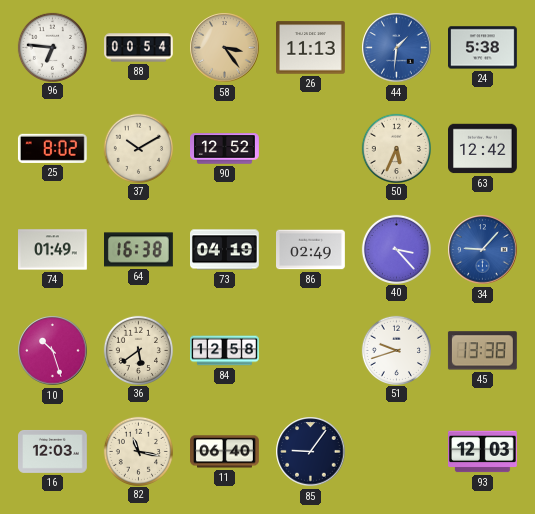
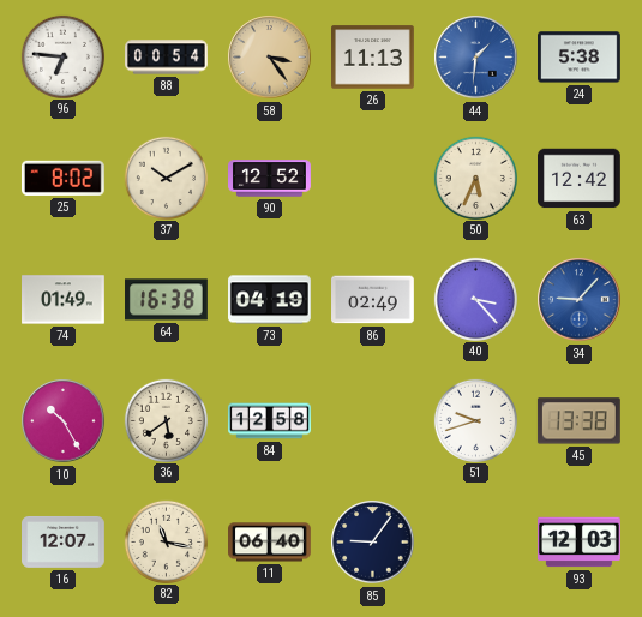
10: 10:27 -> 10:25
16: 12:03 -> 12:07
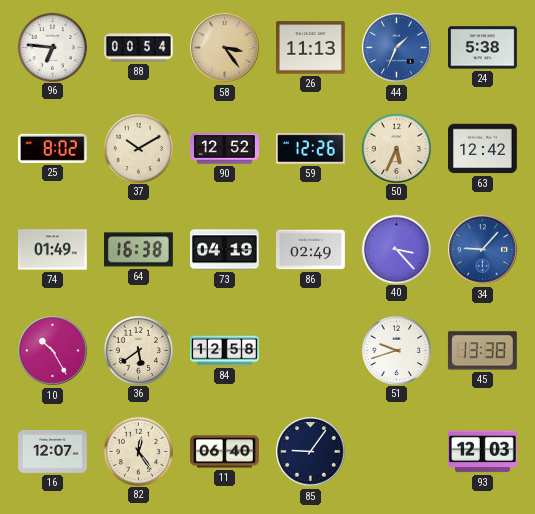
44: 1:31 -> 1:34
59: none -> 12:26
82: 11:17 -> 12:24
